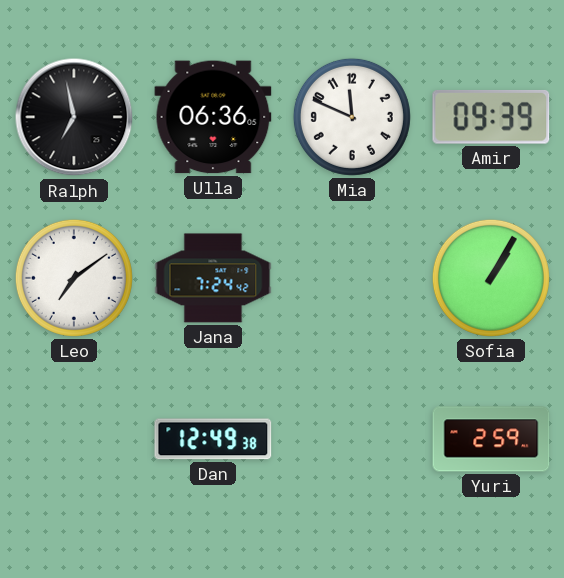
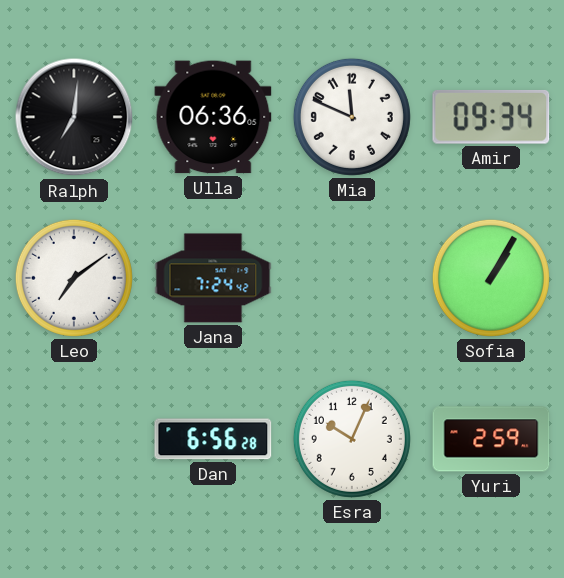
Ralph: 6:58 -> 7:01
Amir: 09:39 -> 09:34
Dan: 12:49 -> 6:56
Esra: none -> 10:04
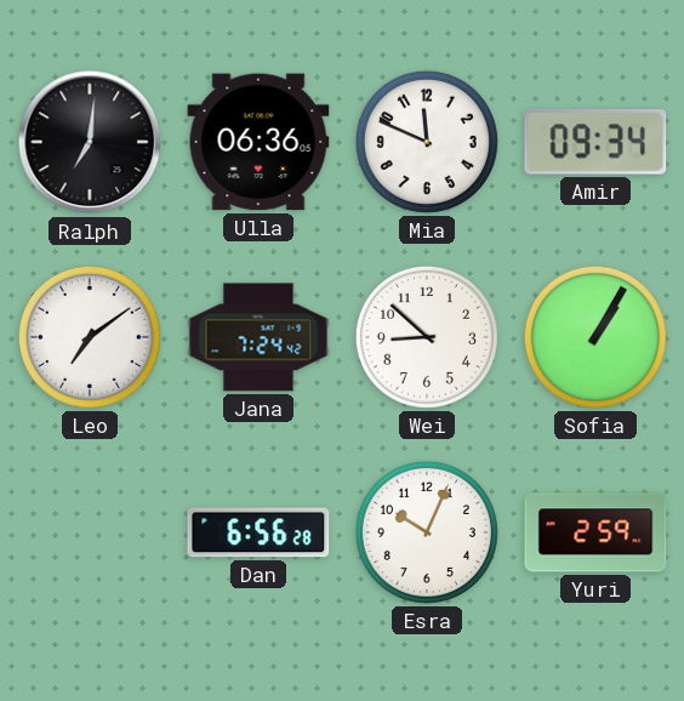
Wei: none -> 8:52
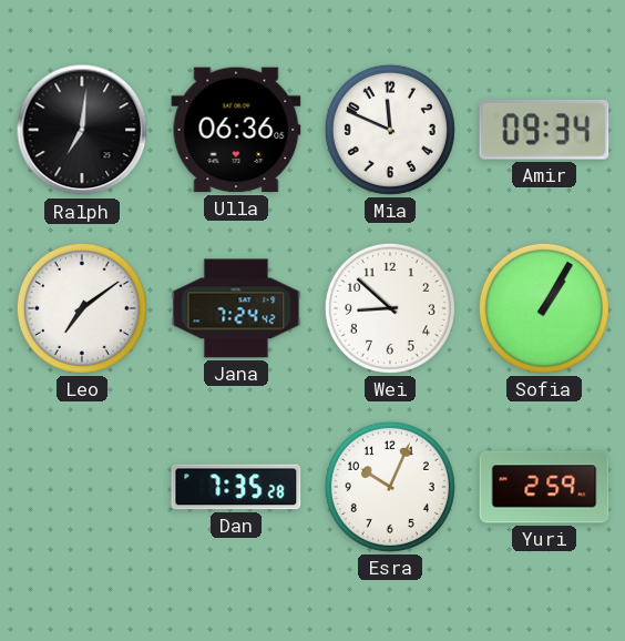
Dan: 6:56 -> 7:35
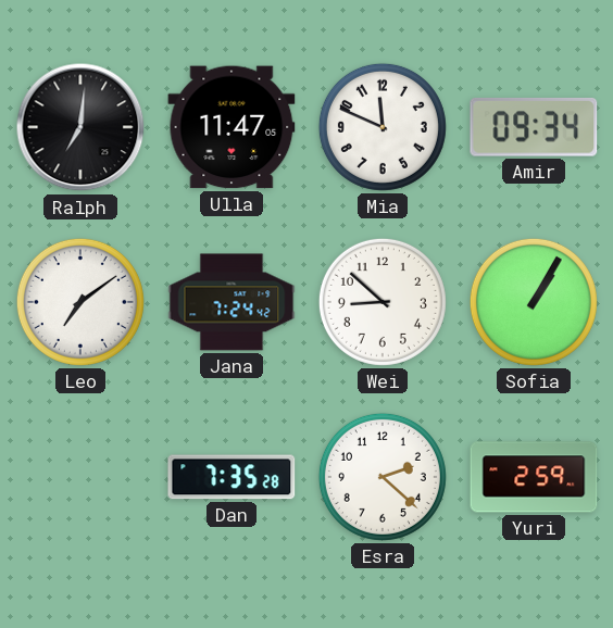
Ulla: 06:36 -> 11:47
Esra: 10:04 -> 2:22
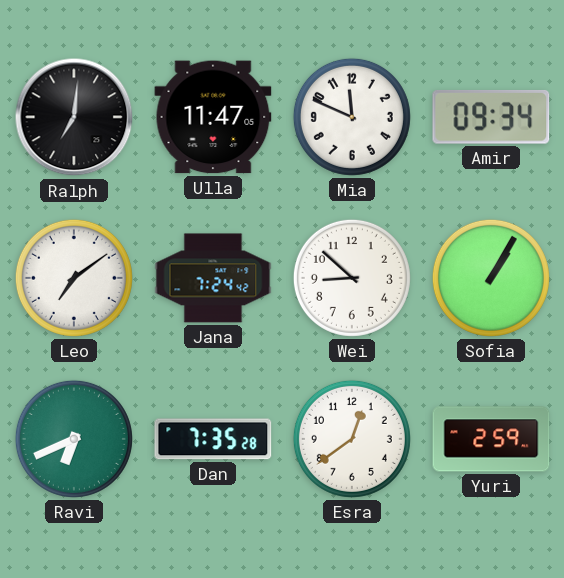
Ravi: none -> 6:41
Esra: 2:22 -> 12:39
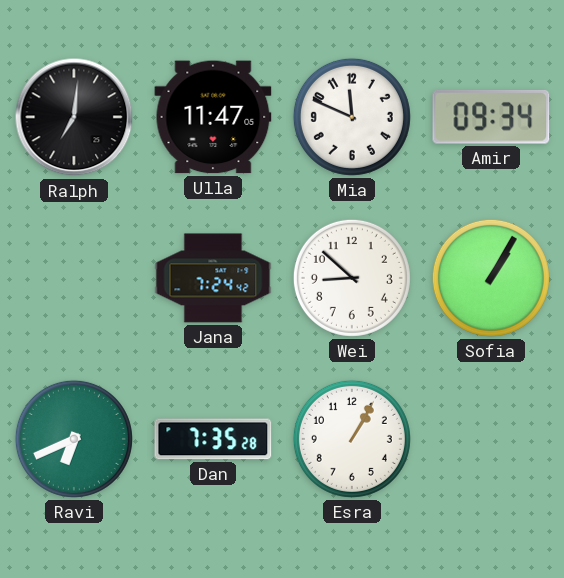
Leo: 7:09 -> none
Esra: 12:39 -> 1:05
Yuri: 2:59 -> none
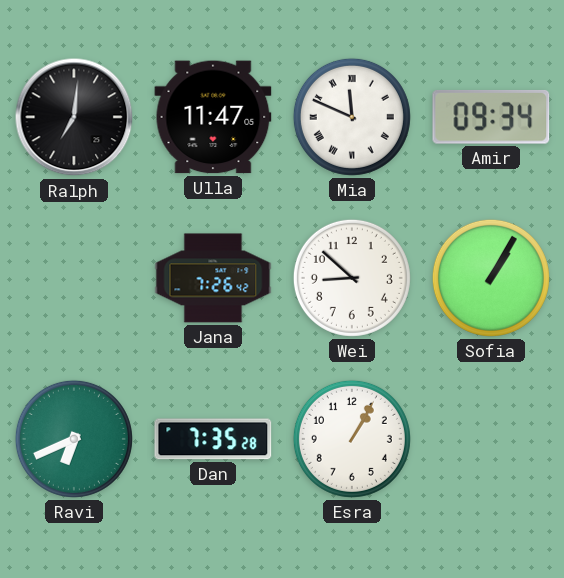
Mia numerals: Arabic -> Roman
Jana: 7:24 -> 7:26
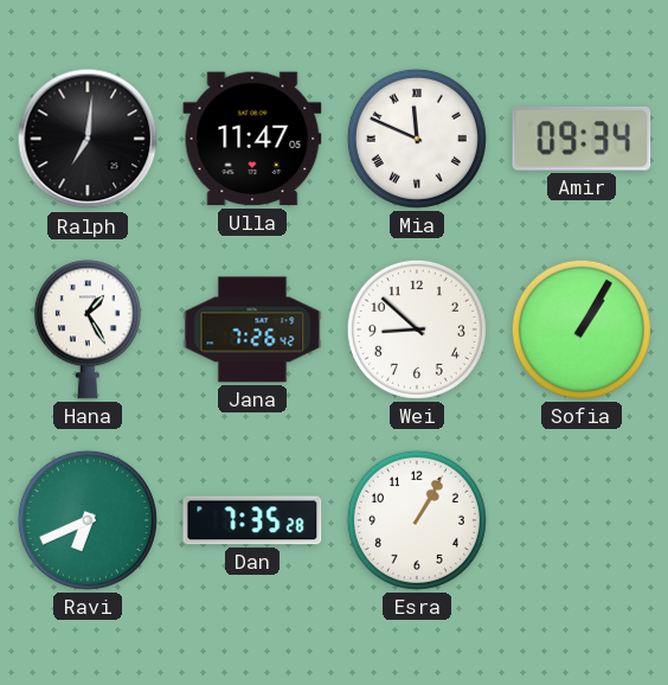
Hana: none -> 1:25
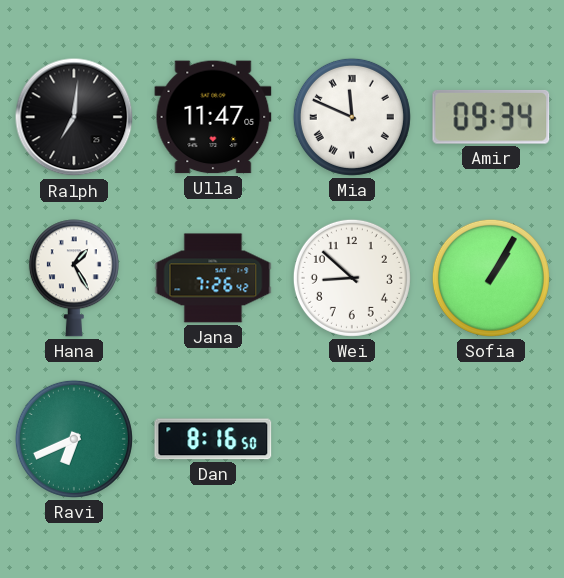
Dan: 7:35 -> 8:16
Esra: 1:05 -> none
